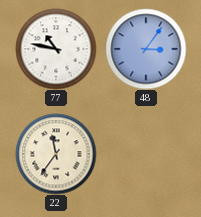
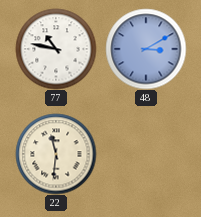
48: 3:06 -> 3:10
22: 11:36 -> 11:31
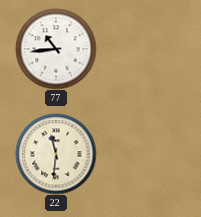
77: 10:47 -> 10:44
48: 3:10 -> none
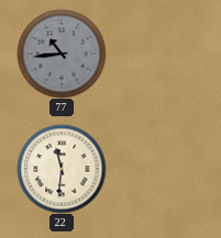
77 dial: white -> grey
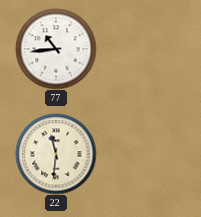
77 dial: grey -> white
